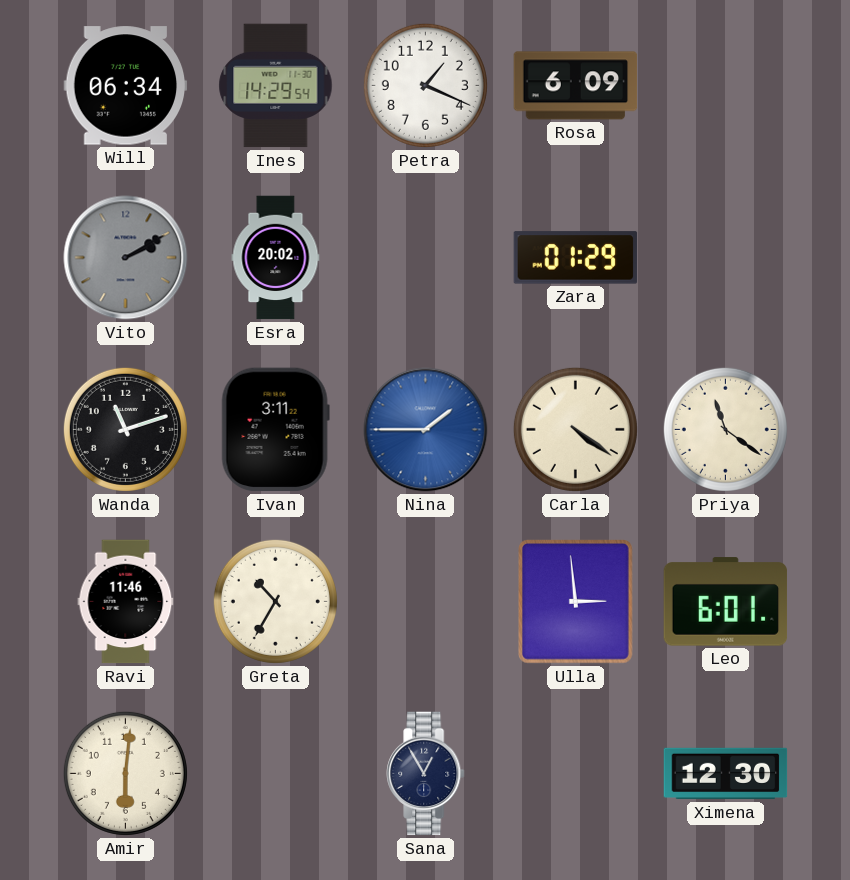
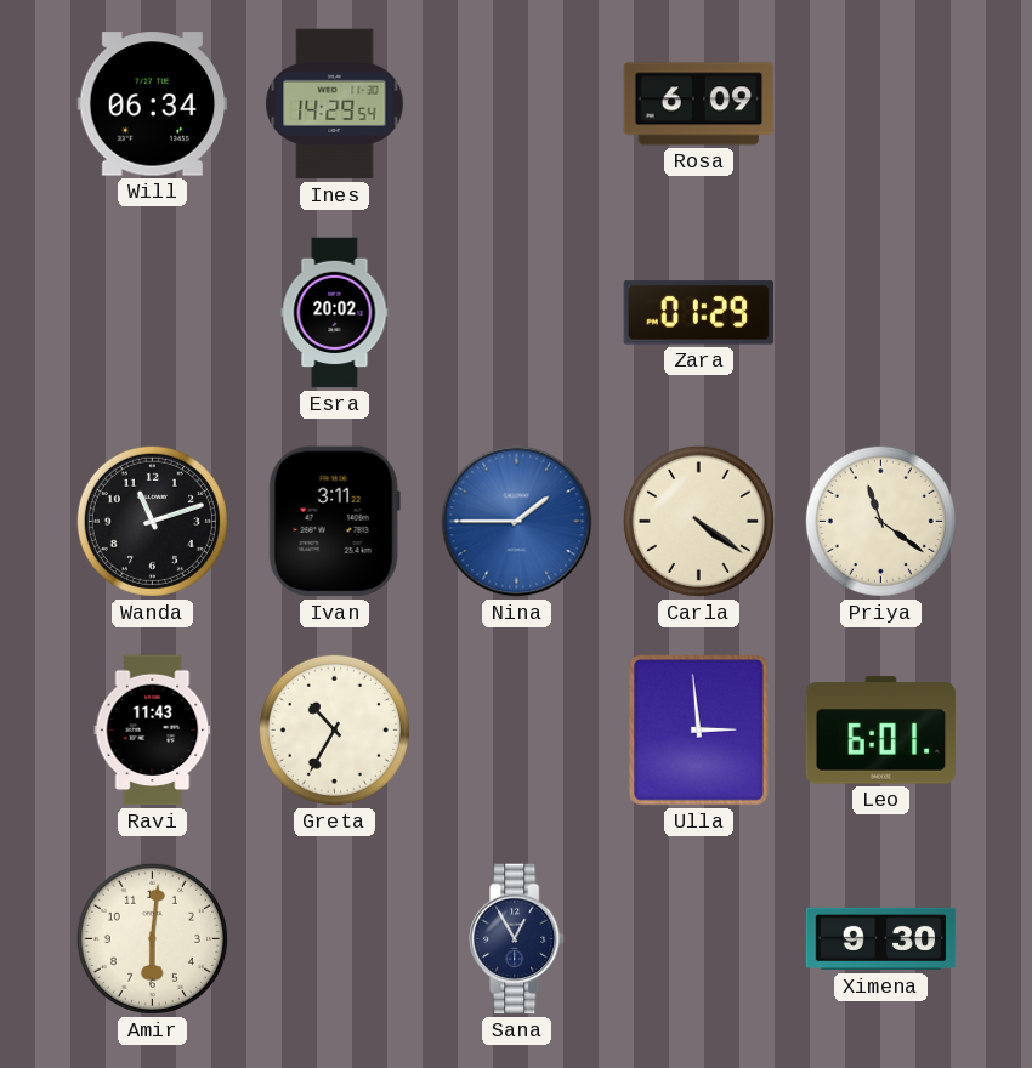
Petra: 1:19 -> none
Vito: 2:10 -> none
Ravi: 11:46 -> 11:43
Ximena: 12:30 -> 9:30
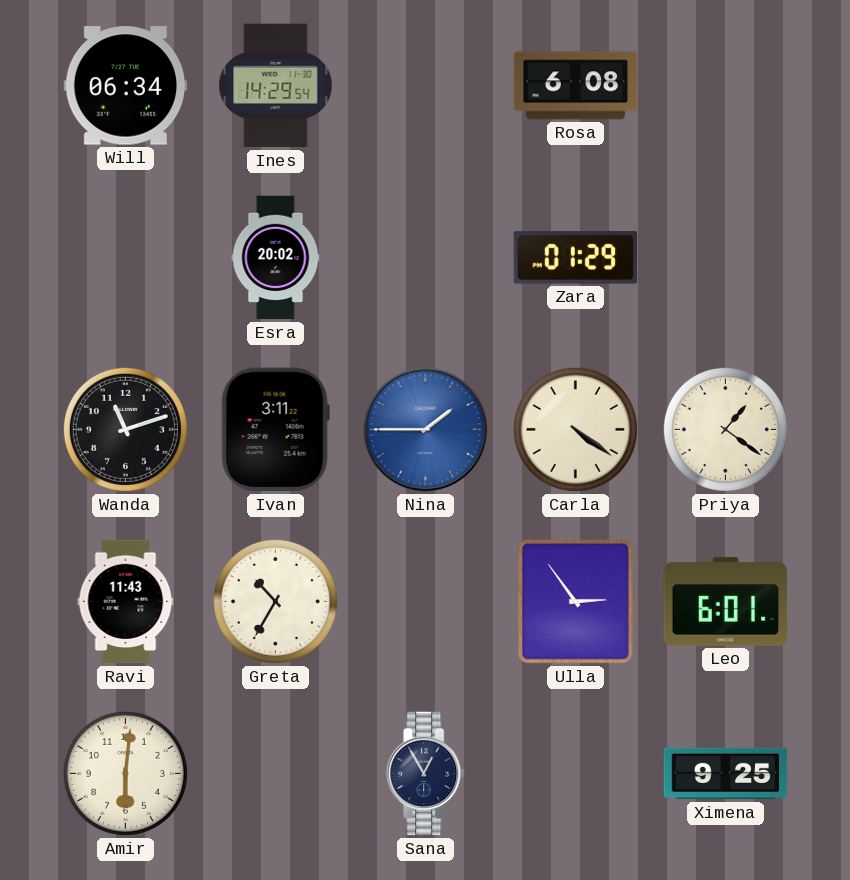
Rosa: 6:09 -> 6:08
Priya: 11:21 -> 1:21
Ulla: 2:59 -> 2:54
Ximena: 9:30 -> 9:25
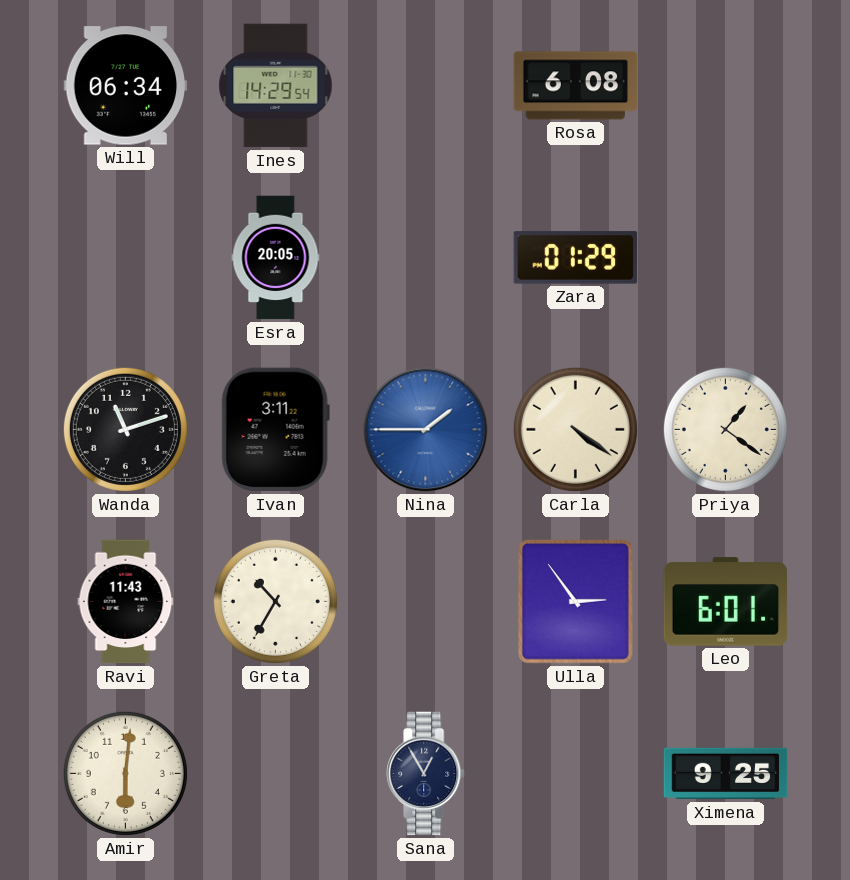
Esra: 20:02 -> 20:05
